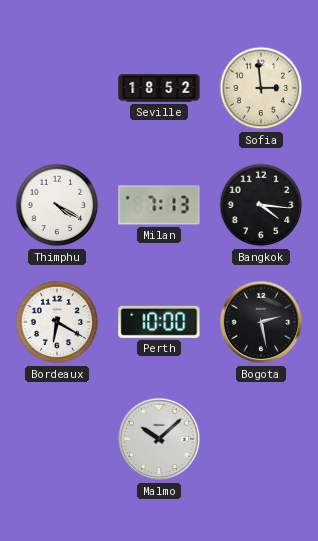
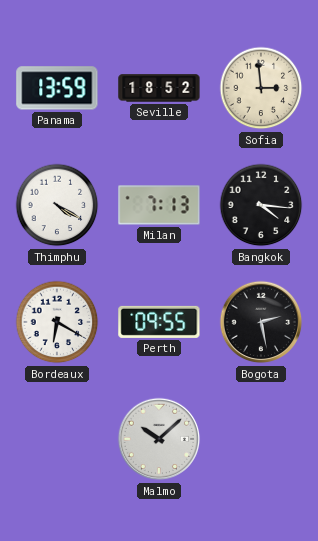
Panama: none -> 13:59
Perth: 10:00 -> 09:55
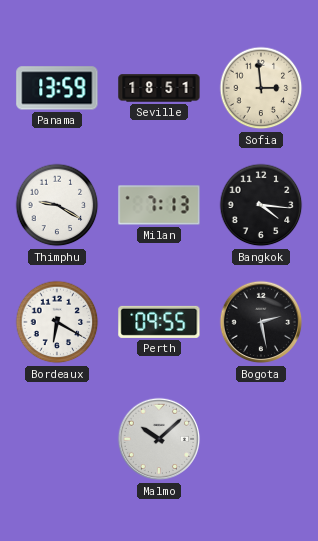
Seville: 18:52 -> 18:51
Thimphu: 4:20 -> 9:20
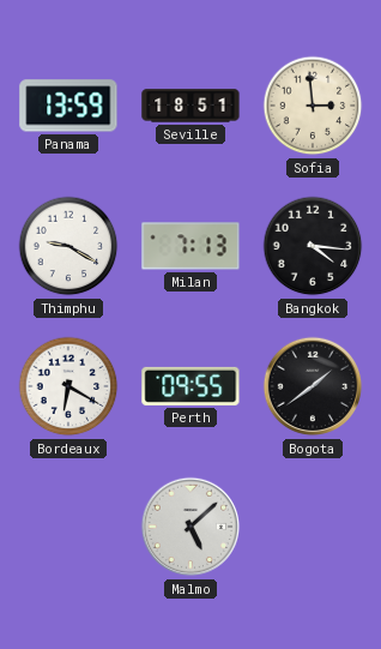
Bogota: 2:28 -> 1:39
Malmo: 10:08 -> 5:08
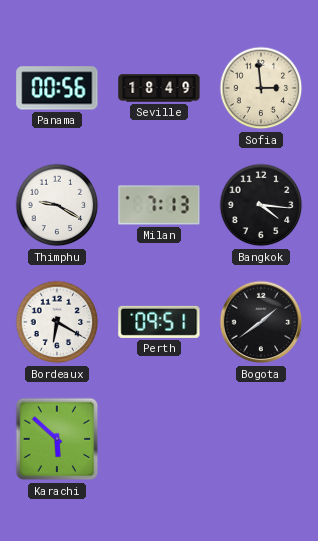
Panama: 13:59 -> 00:56
Seville: 18:51 -> 18:49
Perth: 09:55 -> 09:51
Karachi: none -> 5:52
Malmo: 5:08 -> none
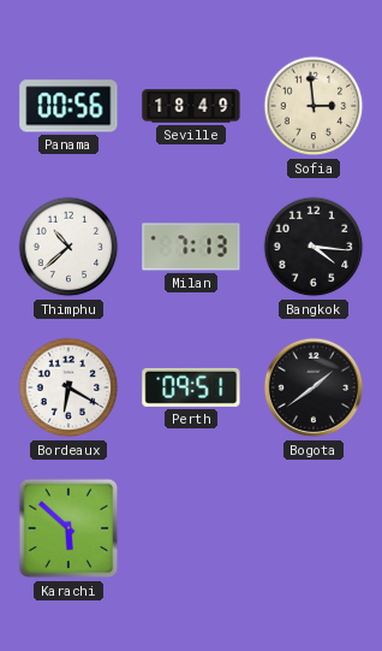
Thimphu: 9:20 -> 10:38
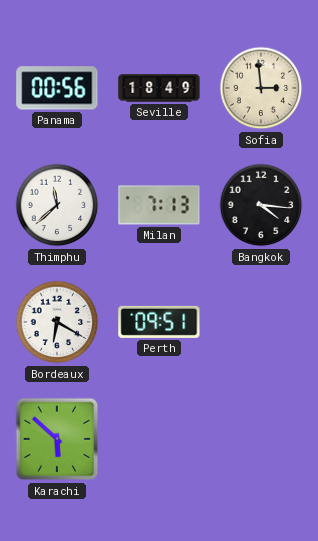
Thimphu: 10:38 -> 11:38
Bogota: 1:39 -> none
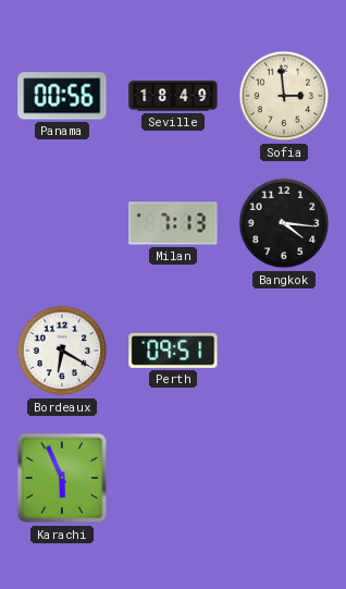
Thimphu: 11:38 -> none
Karachi: 5:52 -> 5:56
